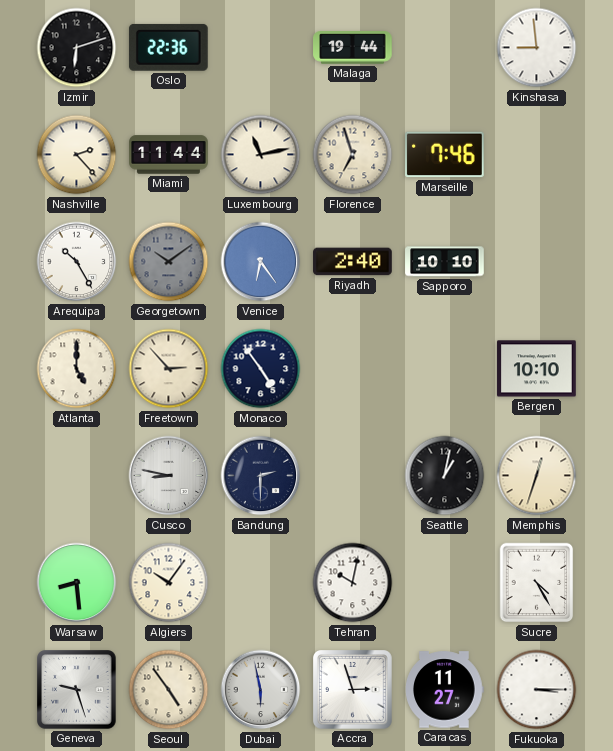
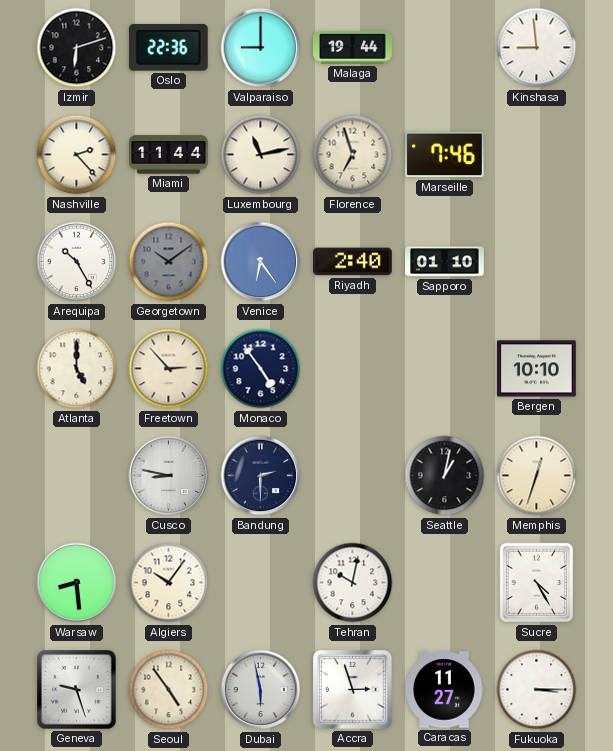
Valparaiso: none -> 9:00
Sapporo: 10:10 -> 01:10
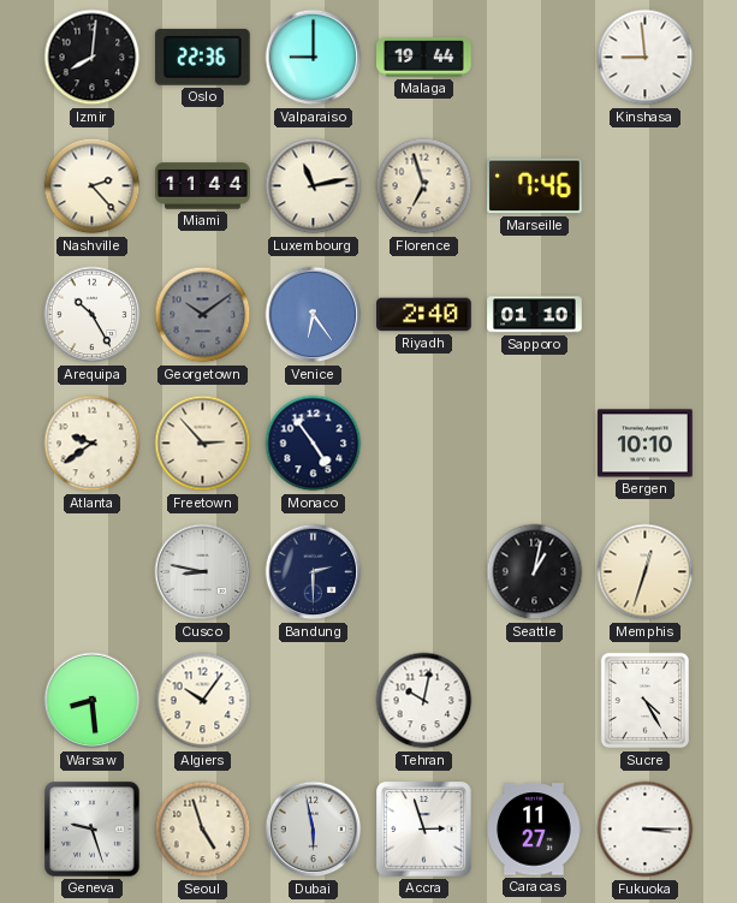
Izmir: 6:12 -> 8:01
Atlanta: 5:00 -> 9:39
Seoul: 4:54 -> 4:57
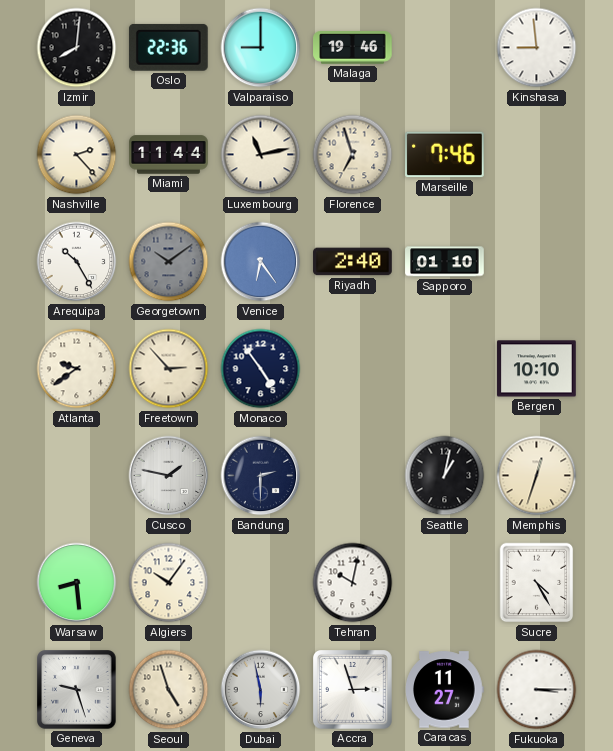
Malaga: 19:44 -> 19:46
Cusco: 8:47 -> 1:47
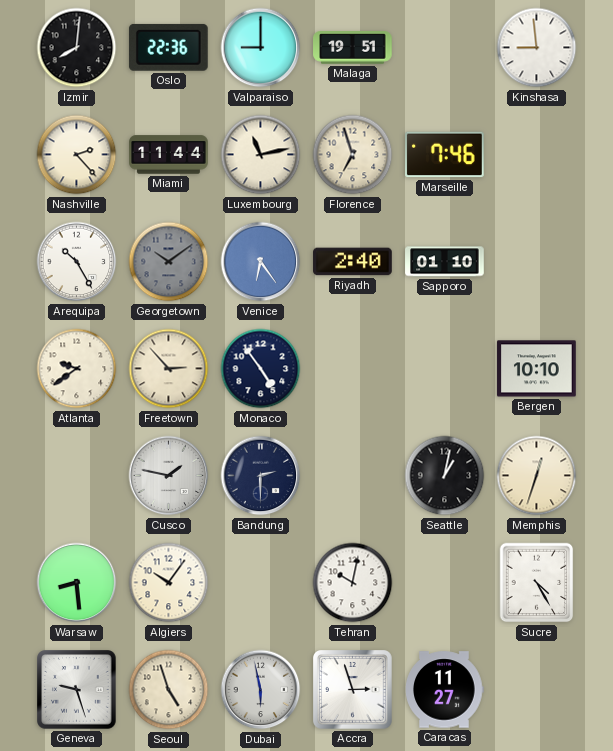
Malaga: 19:46 -> 19:51
Fukuoka: 3:15 -> none
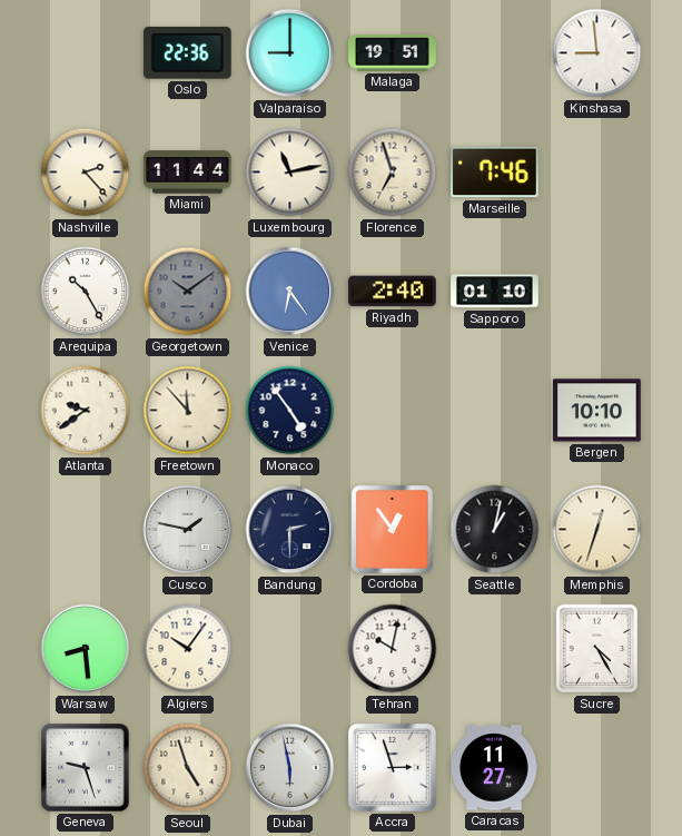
Izmir: 8:01 -> none
Freetown: 2:53 -> 11:53
Cordoba: none -> 12:54
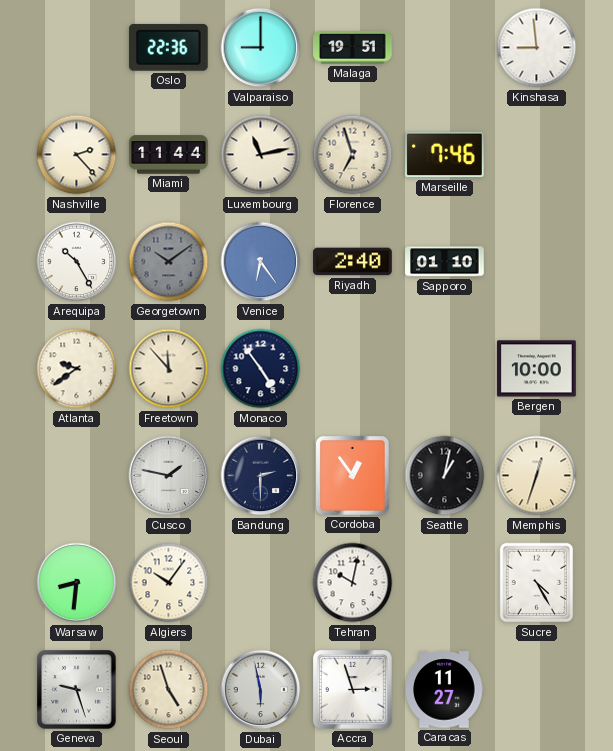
Bergen: 10:10 -> 10:00
Warsaw: 8:29 -> 8:31
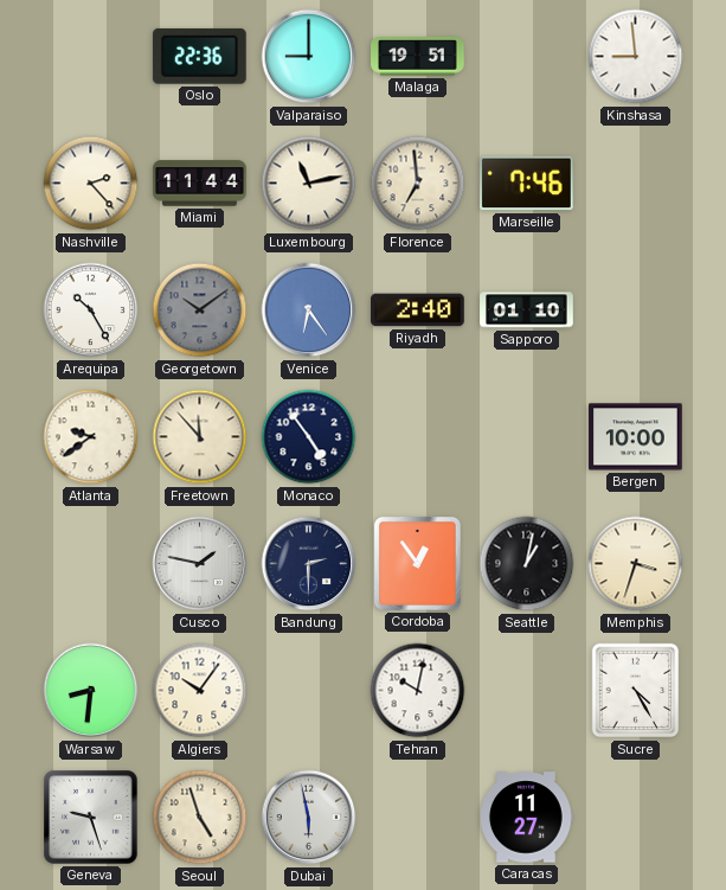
Florence: 6:57 -> 6:59
Memphis: 12:33 -> 3:33
Accra: 2:57 -> none
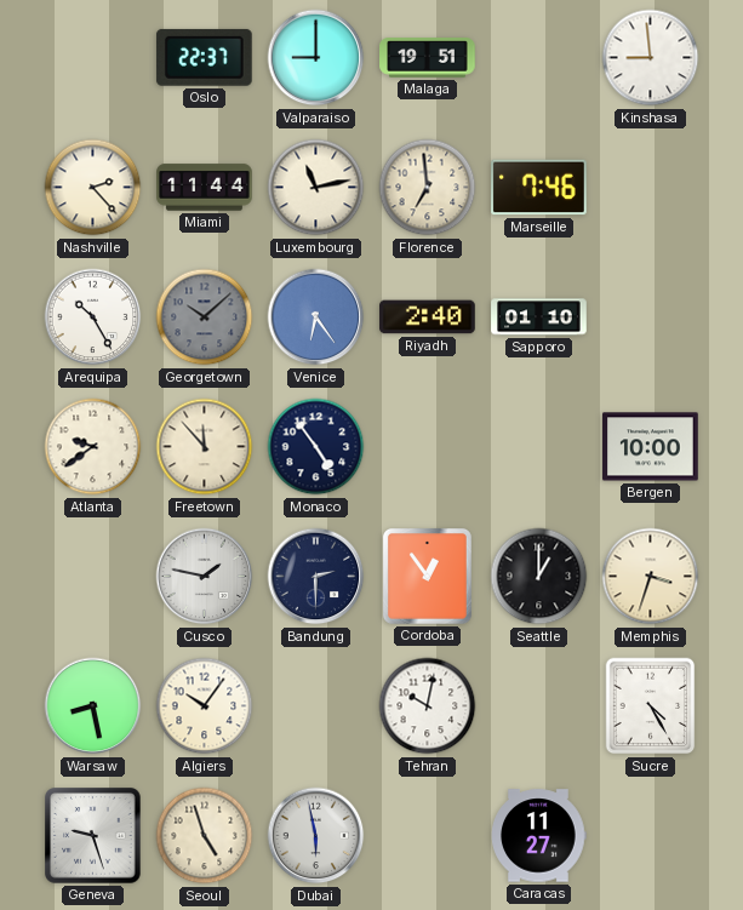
Oslo: 22:36 -> 22:37
Georgetown: 10:09 -> 10:08
Seattle: 1:02 -> 1:00
Warsaw: 8:31 -> 8:28
